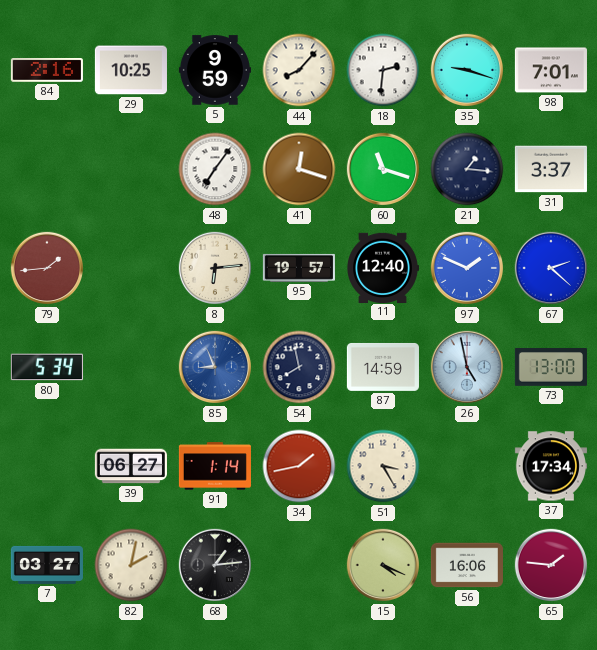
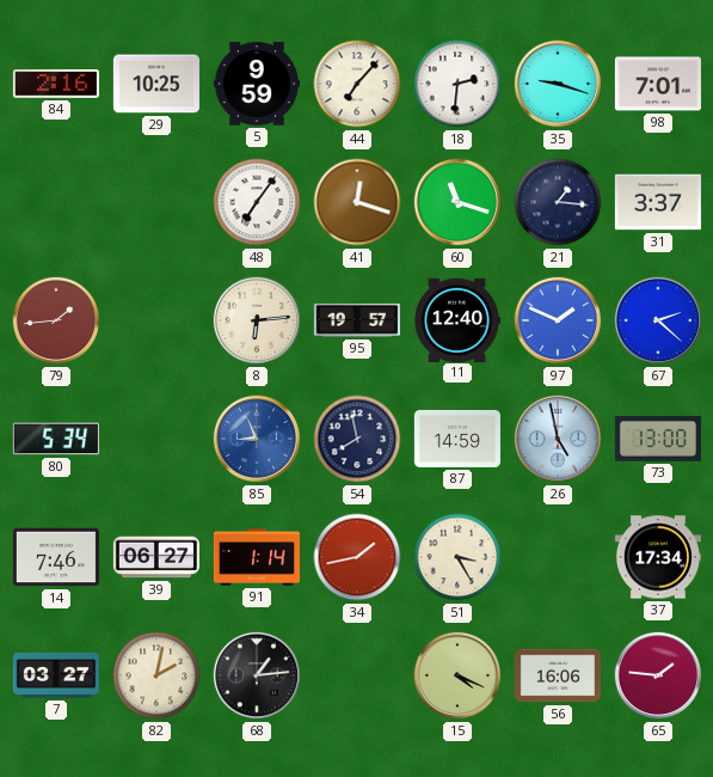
44: 8:07 -> 7:07
14: none -> 7:46
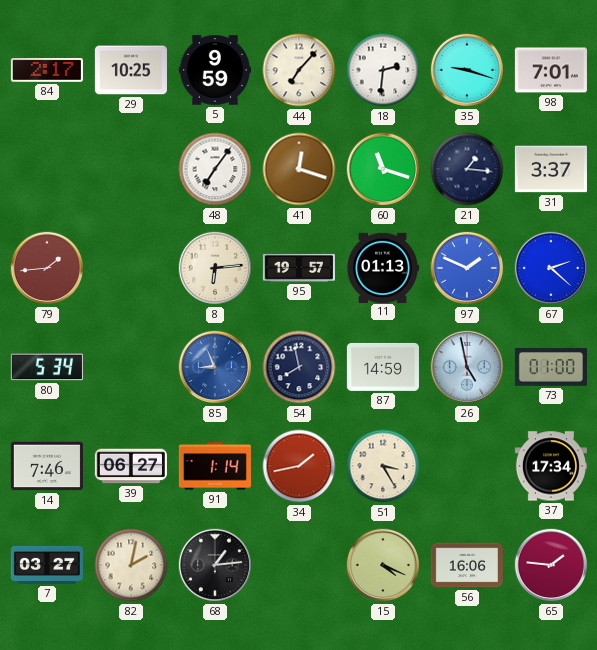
84: 2:16 -> 2:17
11: 12:40 -> 01:13
73: 13:00 -> 01:00
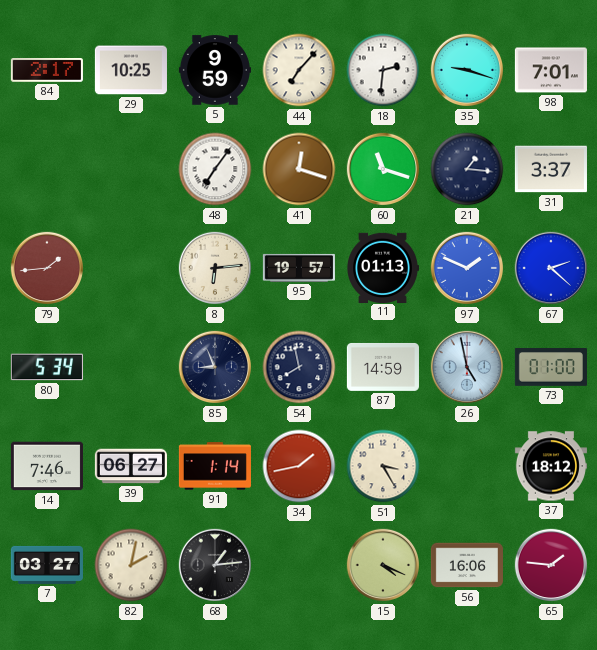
85 dial: blue -> navy
37: 17:34 -> 18:12
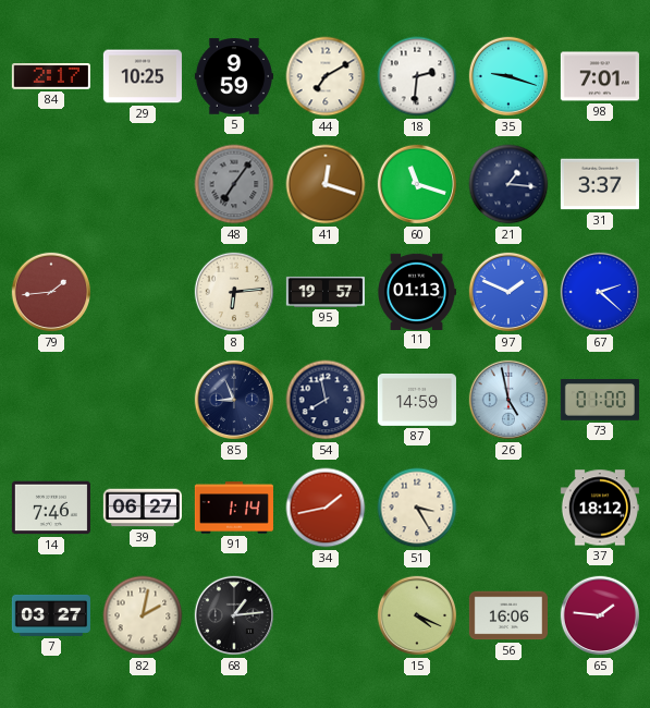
44: 7:07 -> 7:10
48 dial: white -> grey
80: 5:34 -> none
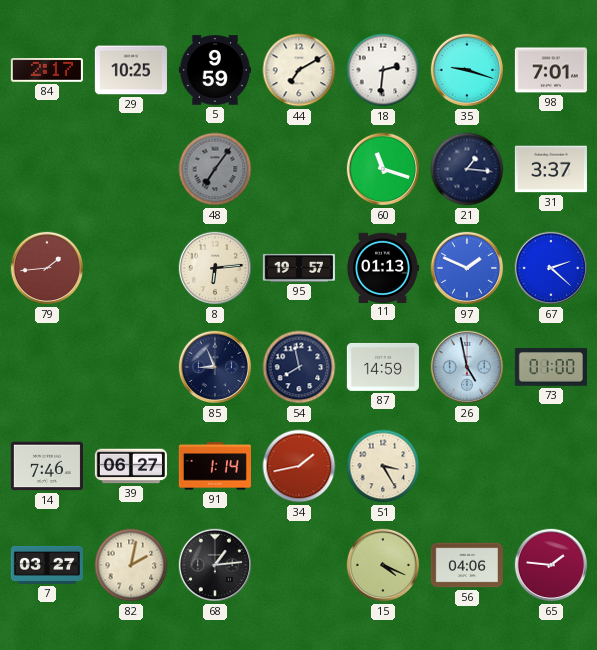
41: 12:18 -> none
37: 18:12 -> none
56: 16:06 -> 04:06
